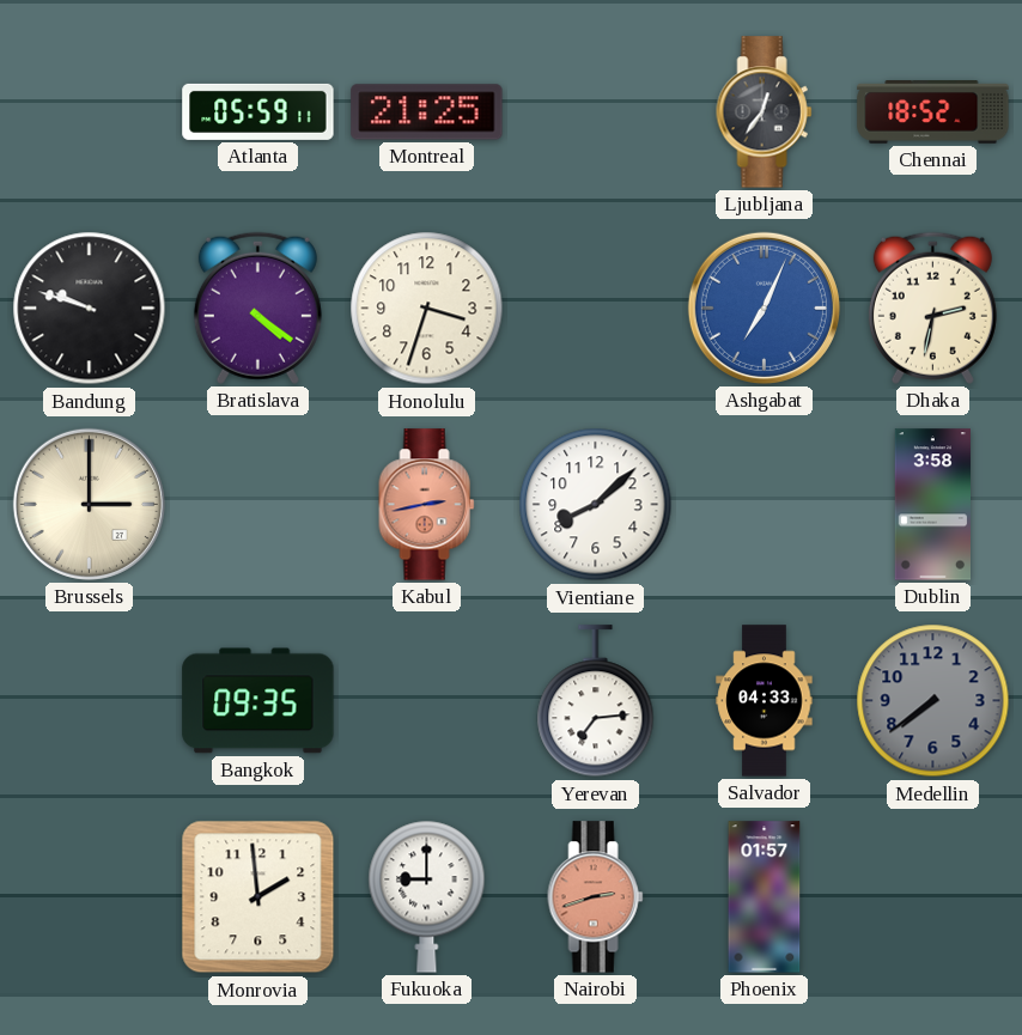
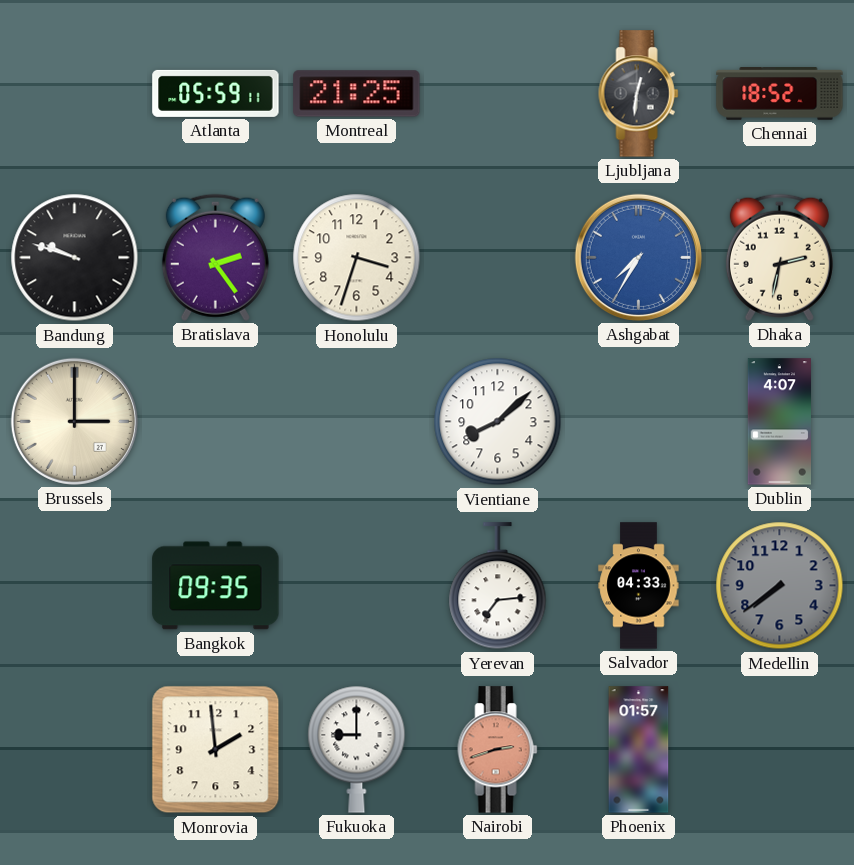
Ljubljana: 12:36 -> 12:31
Bratislava: 4:21 -> 2:24
Ashgabat: 7:04 -> 7:35
Kabul: 2:43 -> none
Dublin: 3:58 -> 4:07
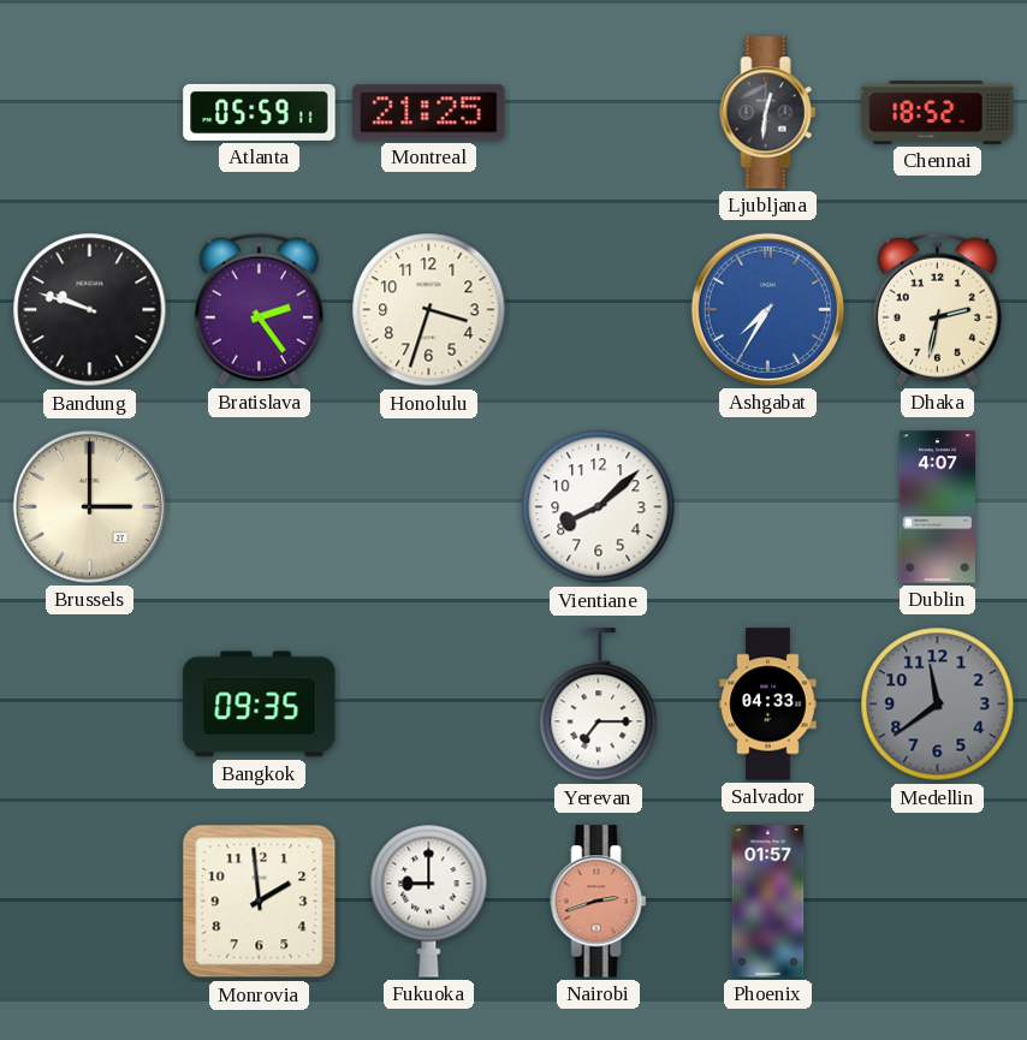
Yerevan: 7:14 -> 7:15
Medellin: 7:39 -> 11:39
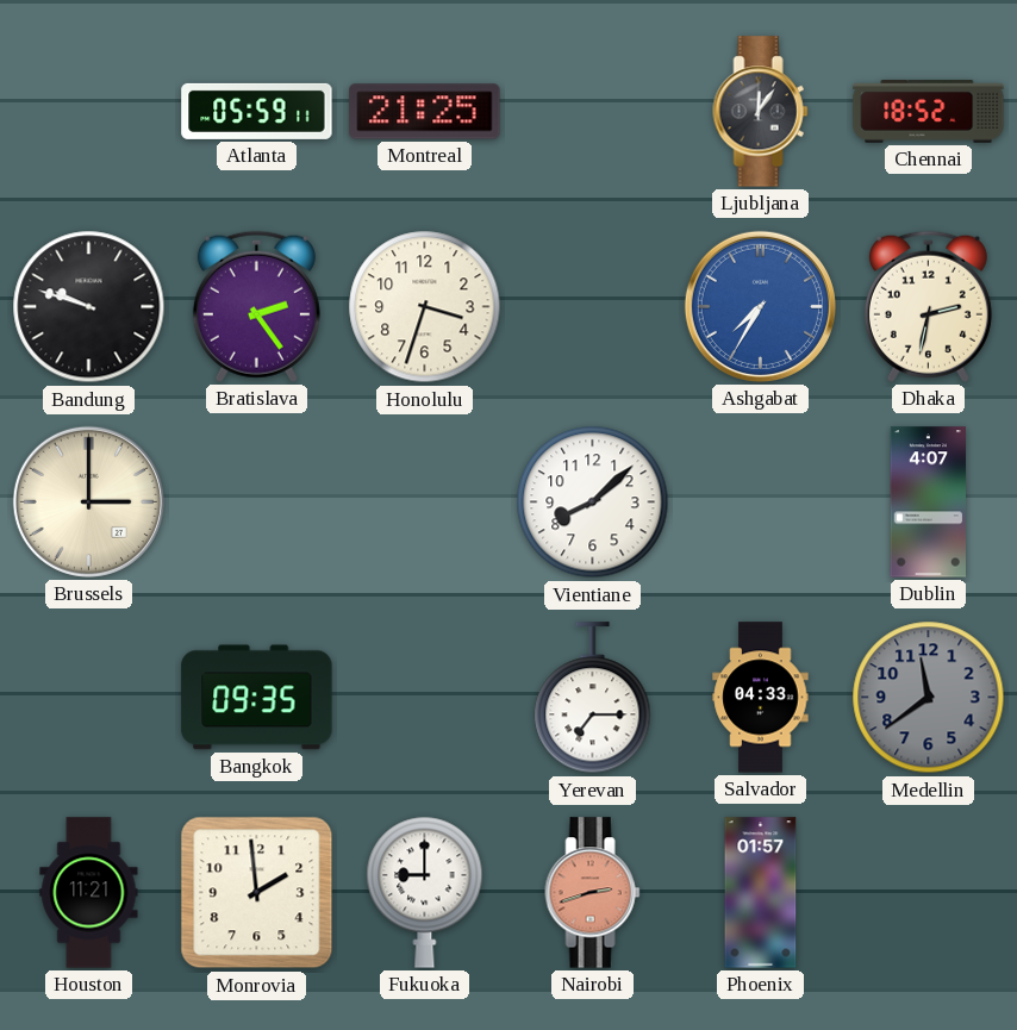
Ljubljana: 12:31 -> 12:06
Houston: none -> 11:21
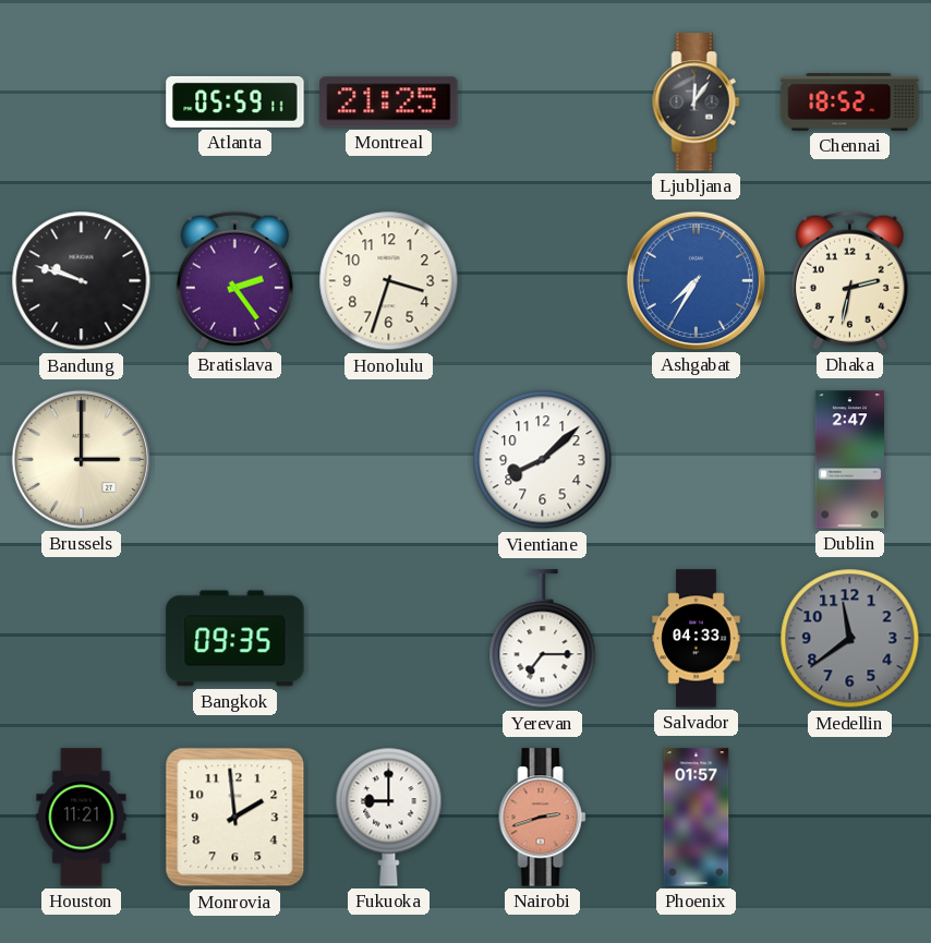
Dublin: 4:07 -> 2:47
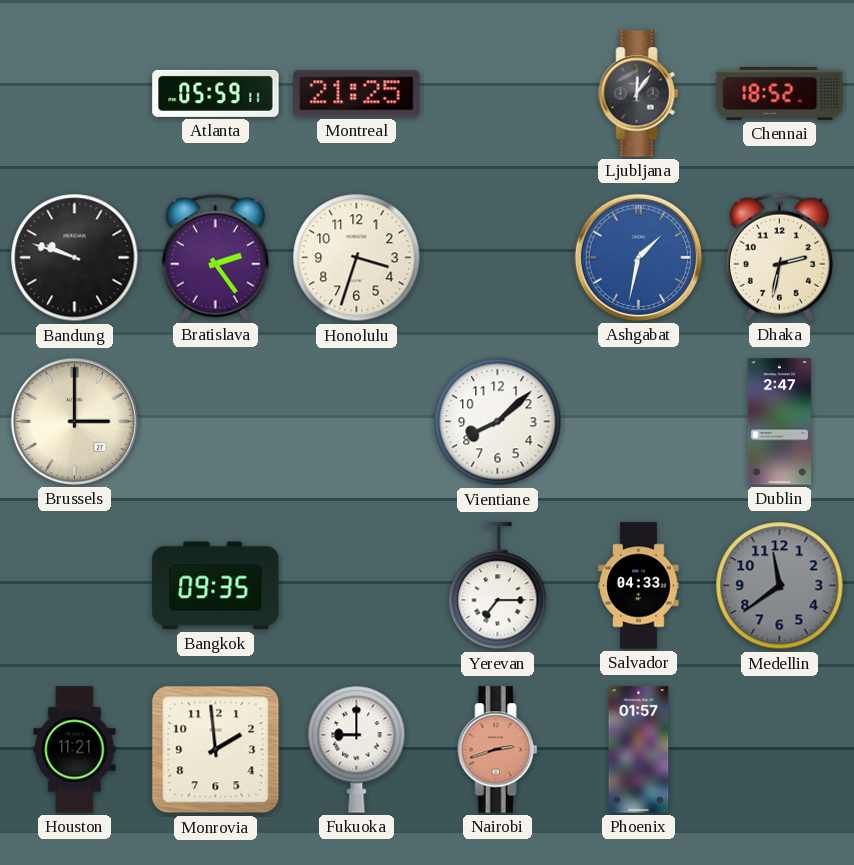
Ashgabat: 7:35 -> 1:32
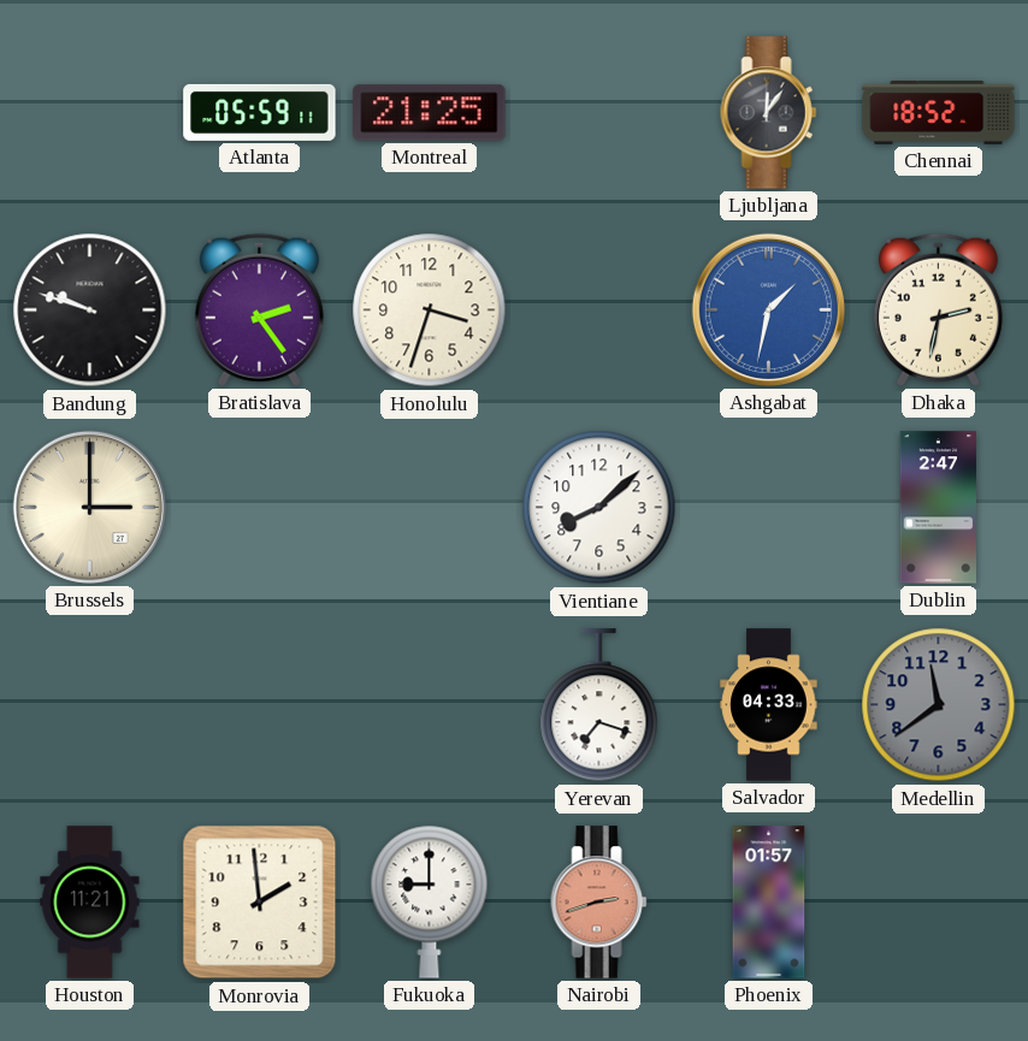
Bangkok: 09:35 -> none
Yerevan: 7:15 -> 7:18
